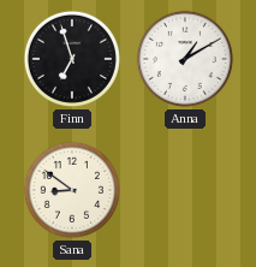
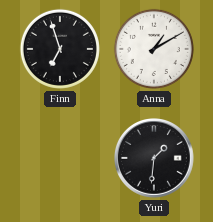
Sana: 8:51 -> none
Yuri: none -> 1:31
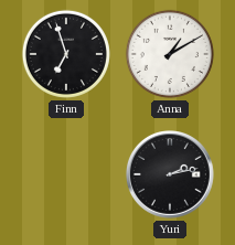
Yuri: 1:31 -> 2:13
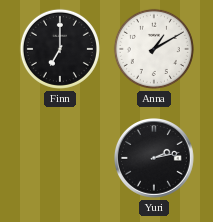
Finn: 6:57 -> 7:00
